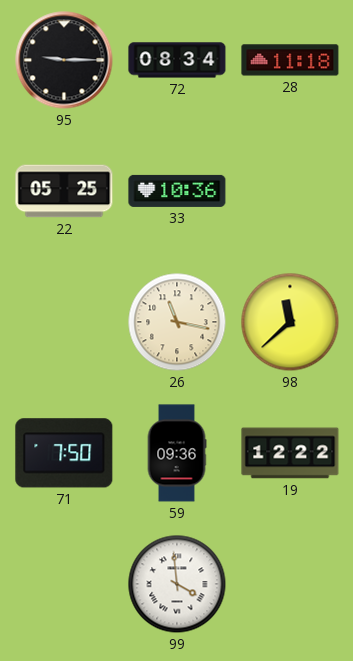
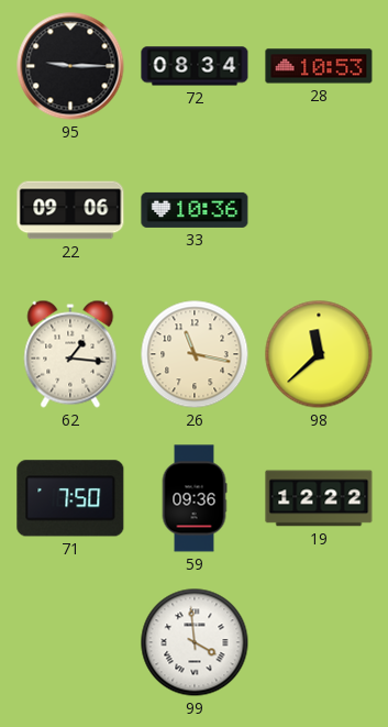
28: 11:18 -> 10:53
22: 05:25 -> 09:06
62: none -> 1:16
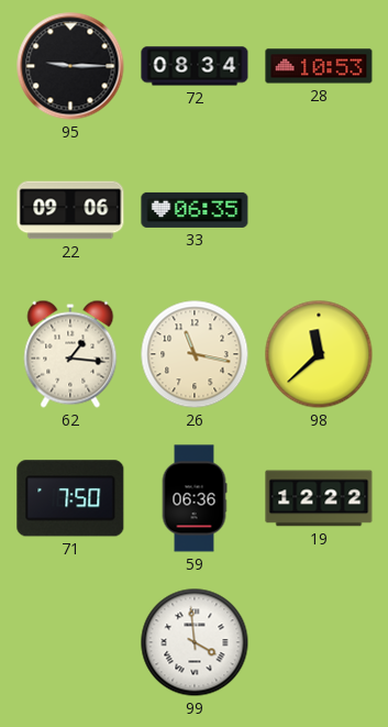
33: 10:36 -> 06:35
59: 09:36 -> 06:36
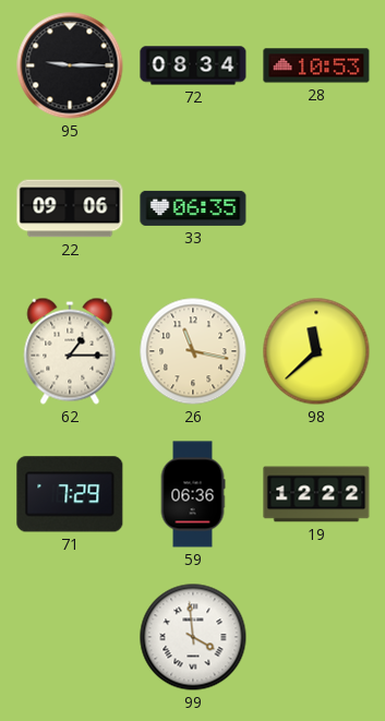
62: 1:16 -> 1:15
71: 7:50 -> 7:29
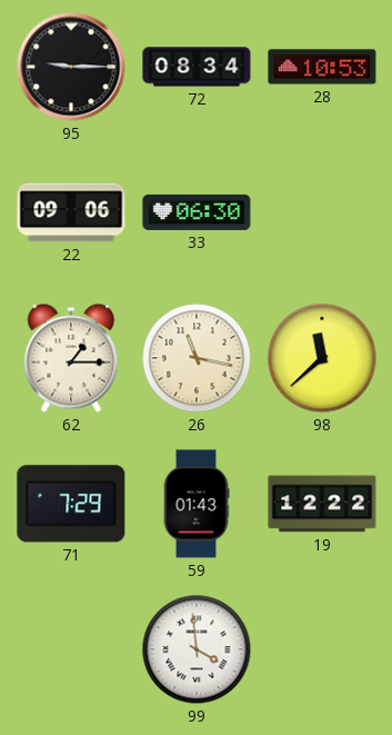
33: 06:35 -> 06:30
59: 06:36 -> 01:43
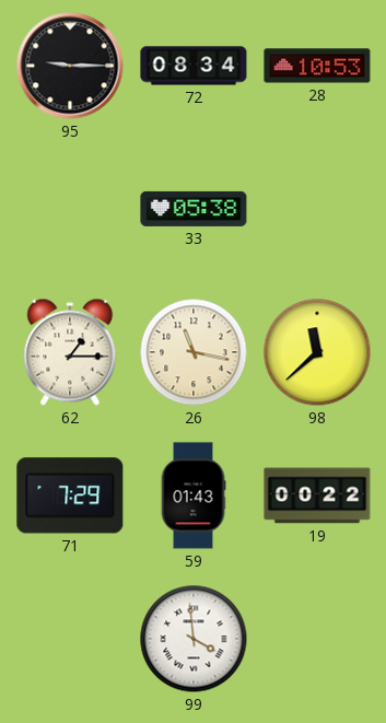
22: 09:06 -> none
33: 06:30 -> 05:38
19: 12:22 -> 00:22
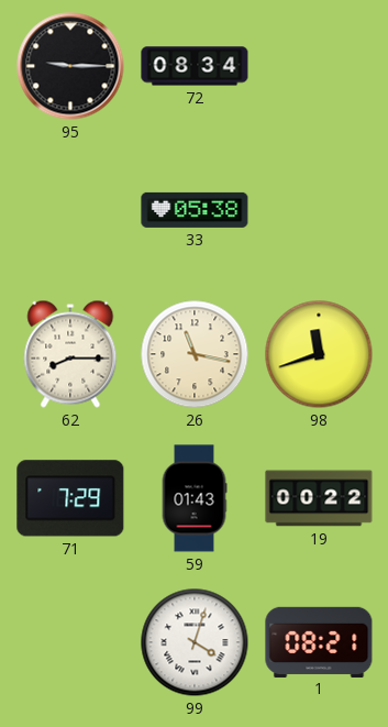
28: 10:53 -> none
62: 1:15 -> 8:15
98: 11:38 -> 11:42
99: 3:59 -> 4:03
1: none -> 08:21
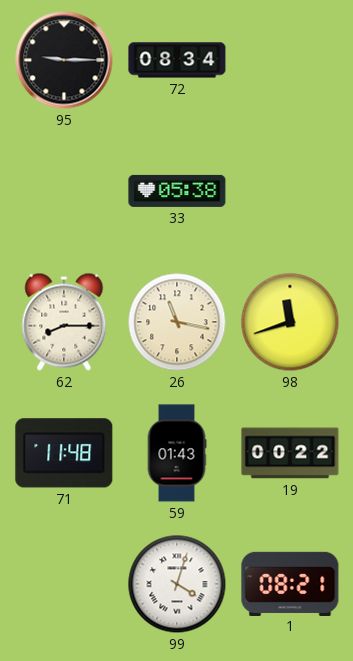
71: 7:29 -> 11:48
